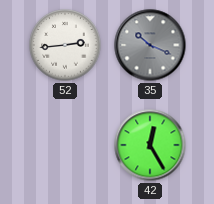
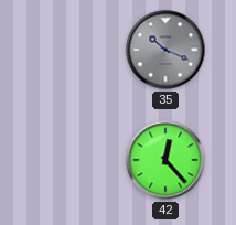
52: 2:44 -> none
42: 12:25 -> 12:23
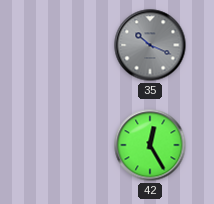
42: 12:23 -> 12:25
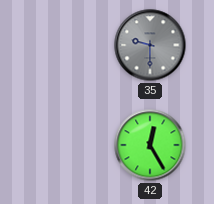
35: 10:19 -> 9:30
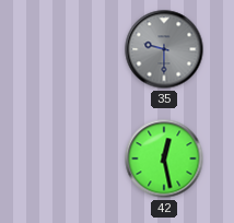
42: 12:25 -> 12:28
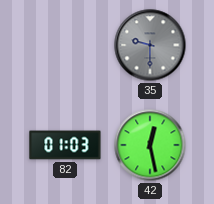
82: none -> 01:03
